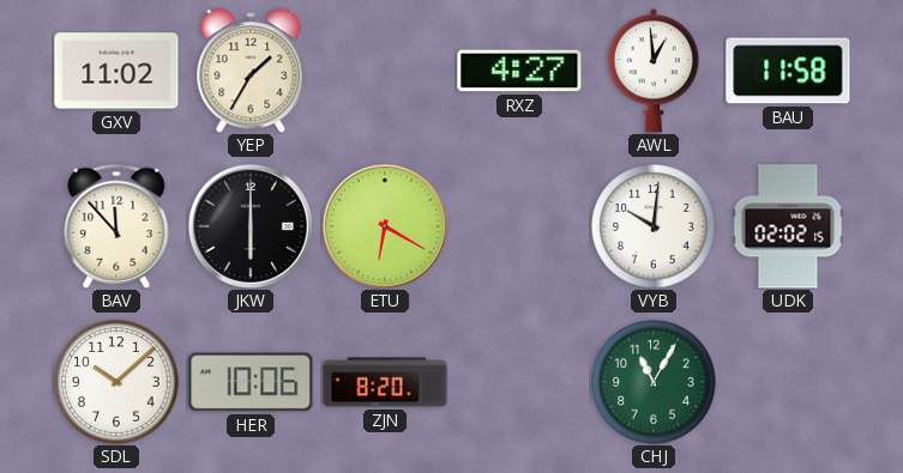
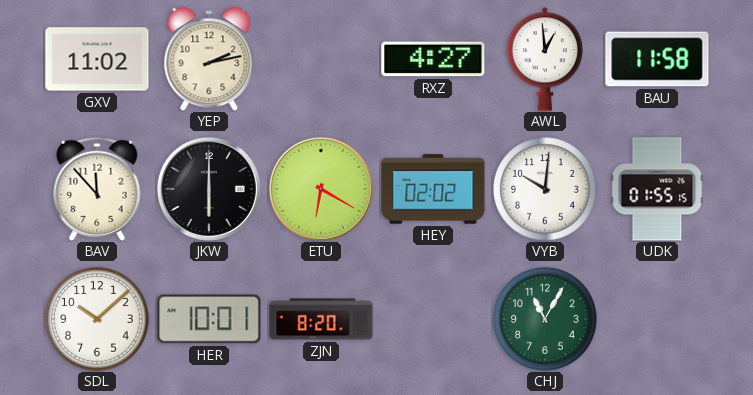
YEP: 1:35 -> 2:13
HEY: none -> 02:02
UDK: 02:02 -> 01:55
HER: 10:06 -> 10:01
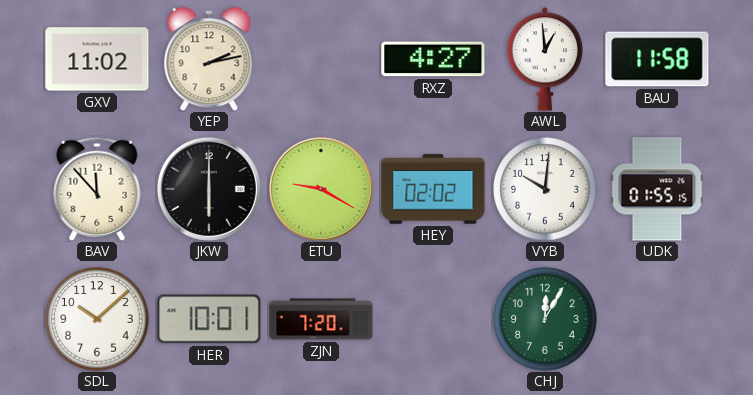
ETU: 6:20 -> 9:20
ZJN: 8:20 -> 7:20
CHJ: 11:05 -> 12:05
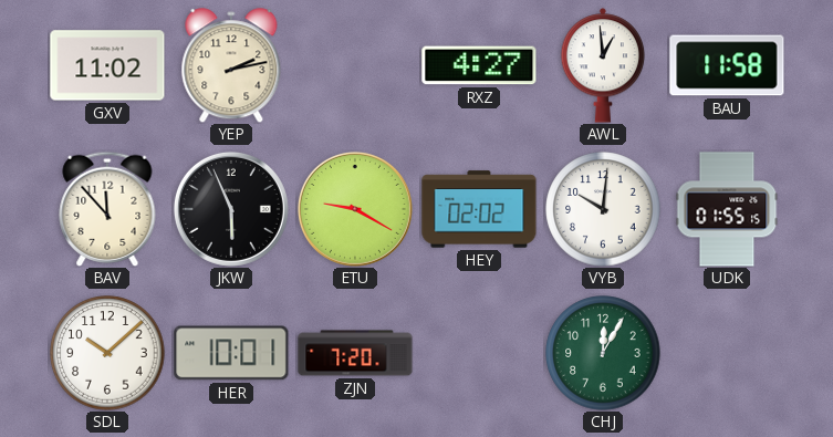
JKW: 6:00 -> 5:56
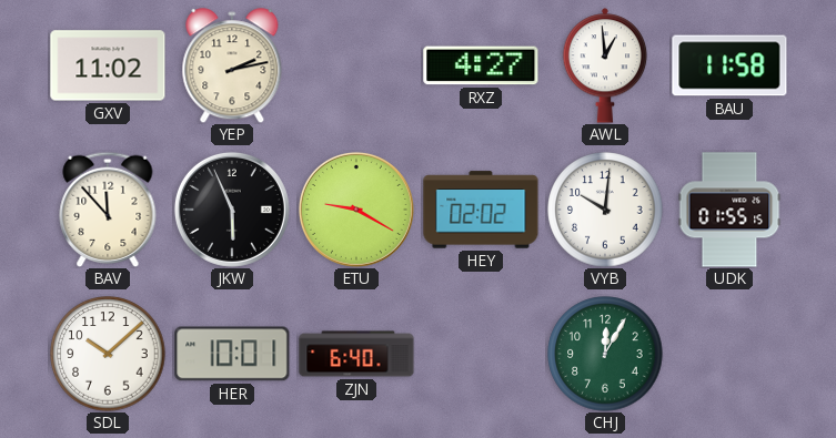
ZJN: 7:20 -> 6:40
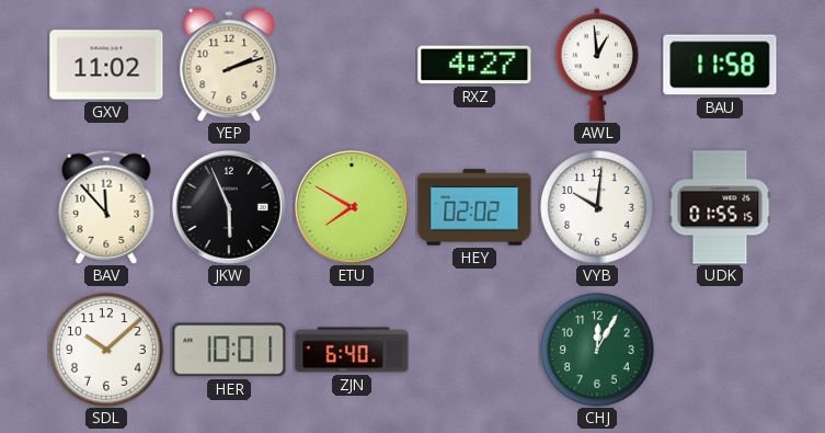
YEP: 2:13 -> 2:12
ETU: 9:20 -> 7:50
